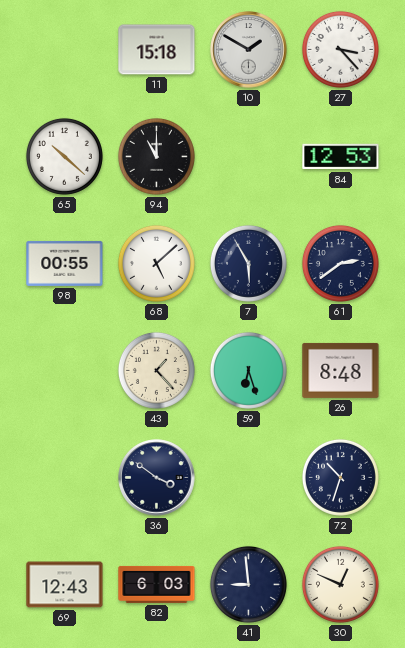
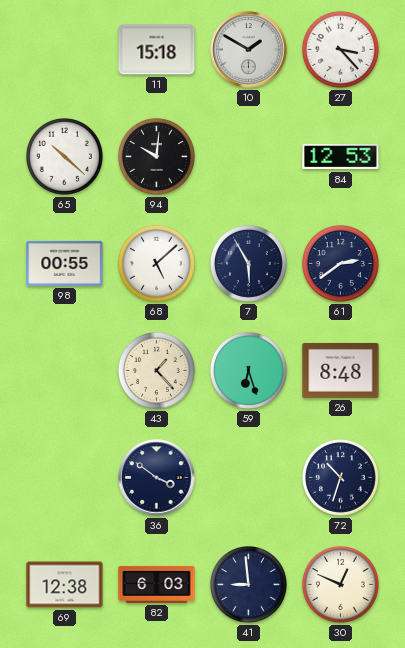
94: 11:00 -> 10:01
69: 12:43 -> 12:38
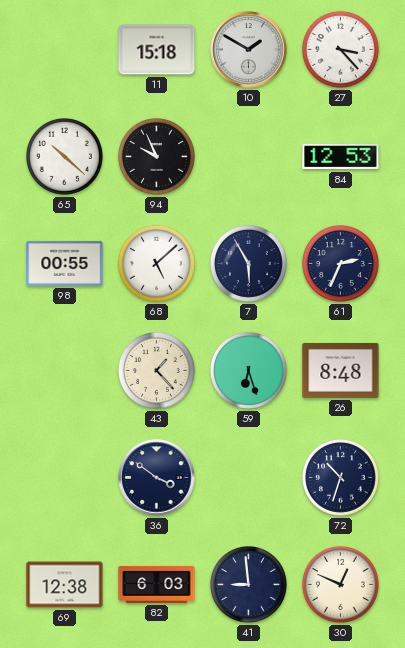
94: 10:01 -> 9:56
61: 2:39 -> 2:34
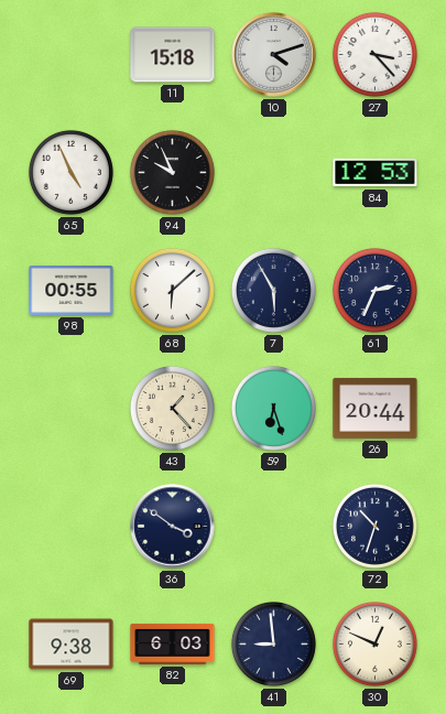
10: 1:50 -> 4:12
65: 10:22 -> 4:56
68: 5:08 -> 6:08
26: 8:48 -> 20:44
69: 12:38 -> 9:38
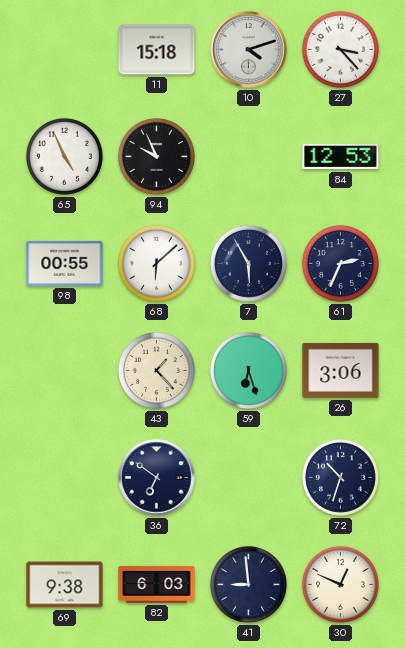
26: 20:44 -> 3:06
36: 3:51 -> 6:51
